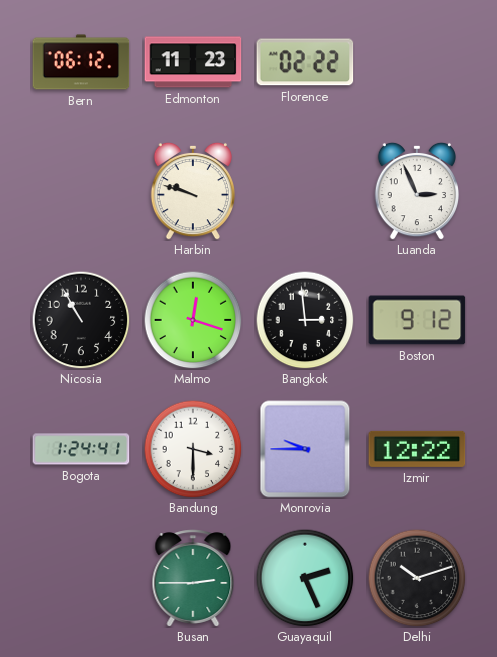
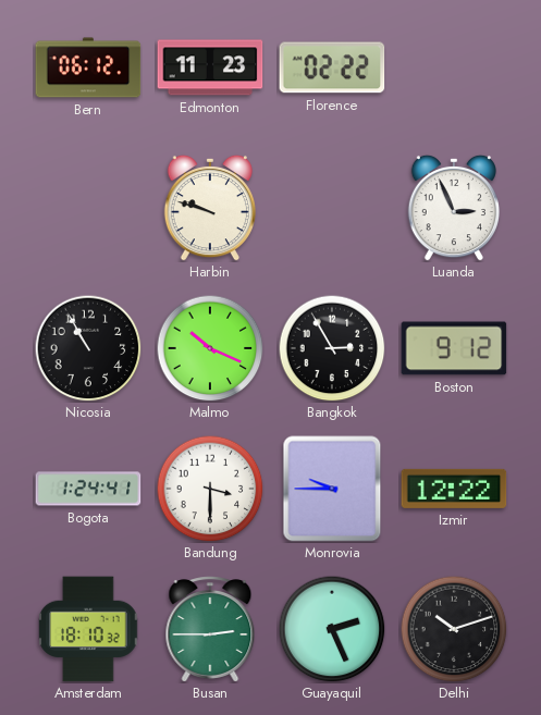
Malmo: 12:18 -> 10:19
Bangkok: 2:59 -> 2:55
Amsterdam: none -> 18:10
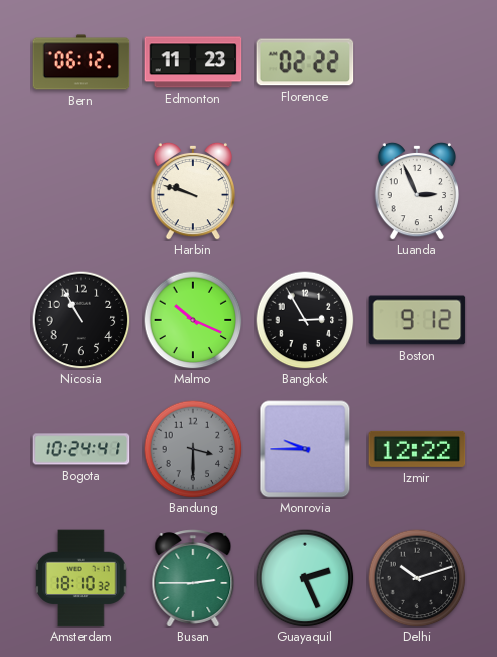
Bogota: 1:24 -> 10:24
Bandung dial: white -> grey
